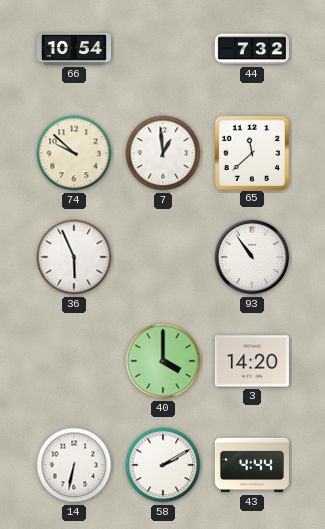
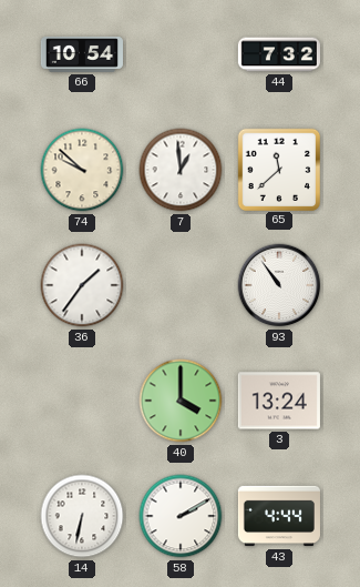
36: 5:56 -> 1:36
3: 14:20 -> 13:24
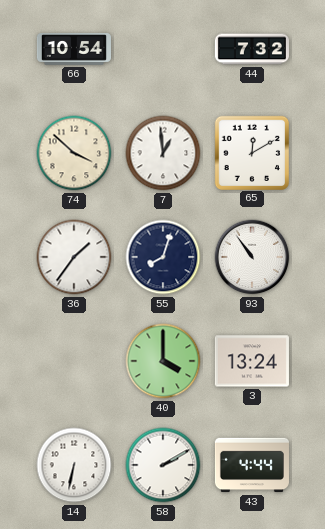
74: 9:52 -> 3:52
65: 11:38 -> 12:10
55: none -> 8:03
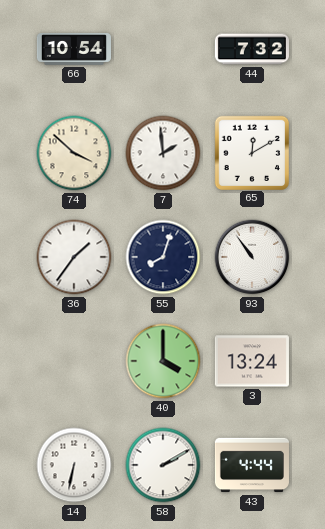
7: 12:59 -> 1:59
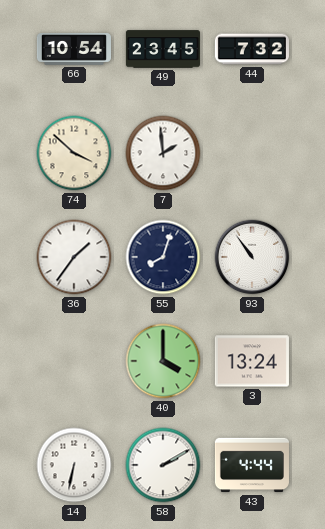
49: none -> 23:45
65: 12:10 -> none
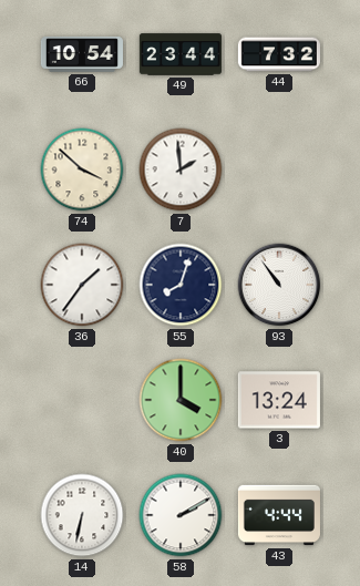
49: 23:45 -> 23:44
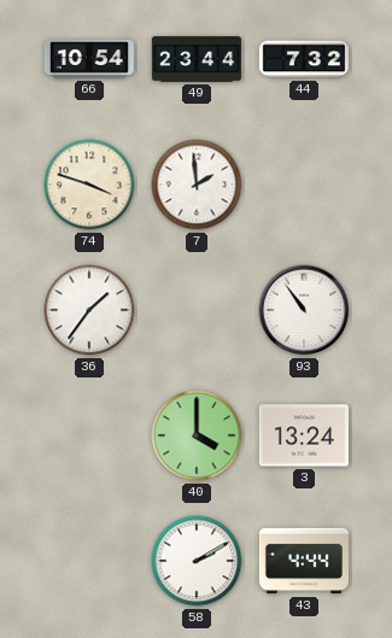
74: 3:52 -> 3:48
55: 8:03 -> none
14: 6:32 -> none
